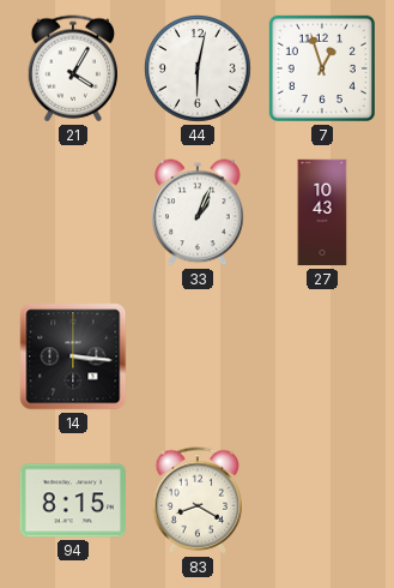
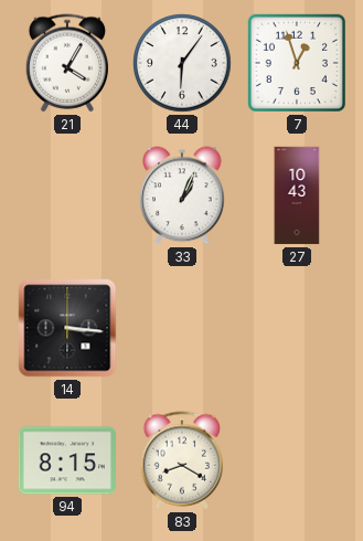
44: 6:02 -> 6:06
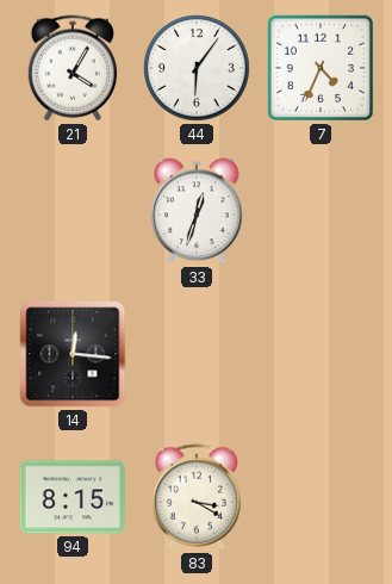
7: 12:57 -> 4:34
33: 1:04 -> 12:33
27: 10:43 -> none
14: 3:16 -> 12:16
83: 8:20 -> 3:20
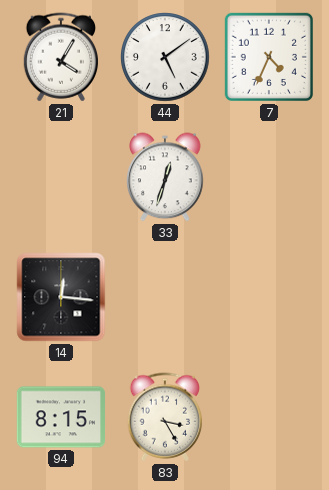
44: 6:06 -> 5:09
83: 3:20 -> 3:25
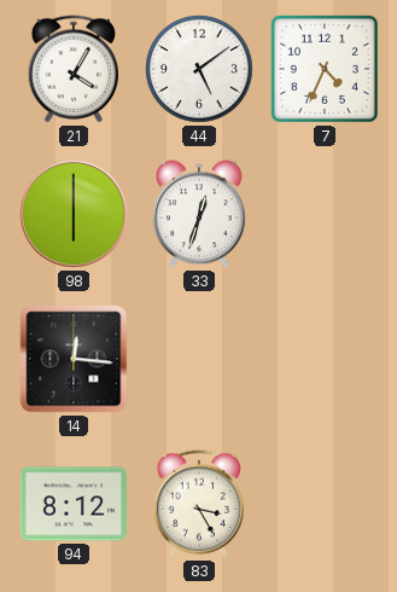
98: none -> 6:00
94: 8:15 -> 8:12
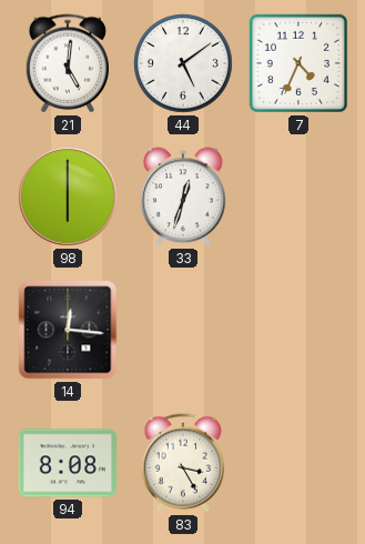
21: 4:05 -> 5:01
94: 8:12 -> 8:08
